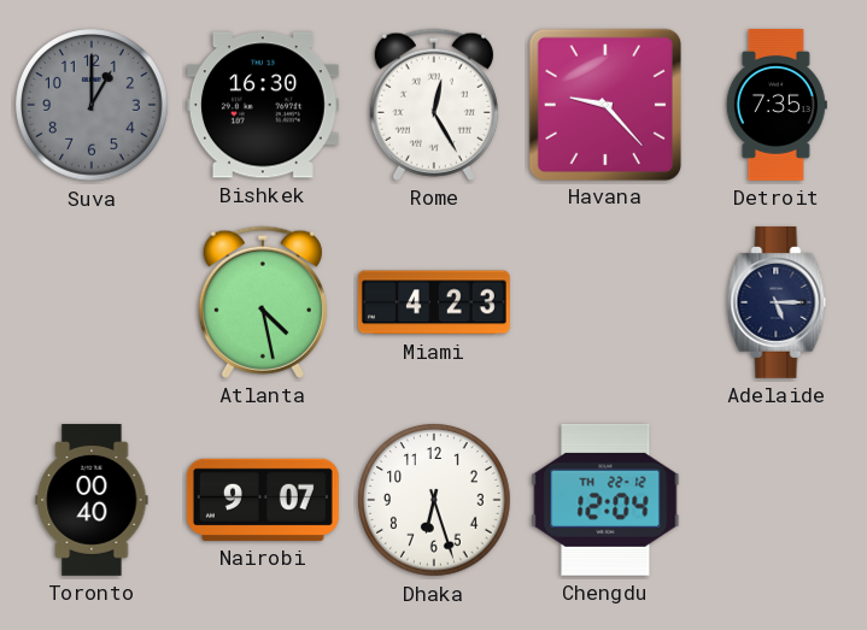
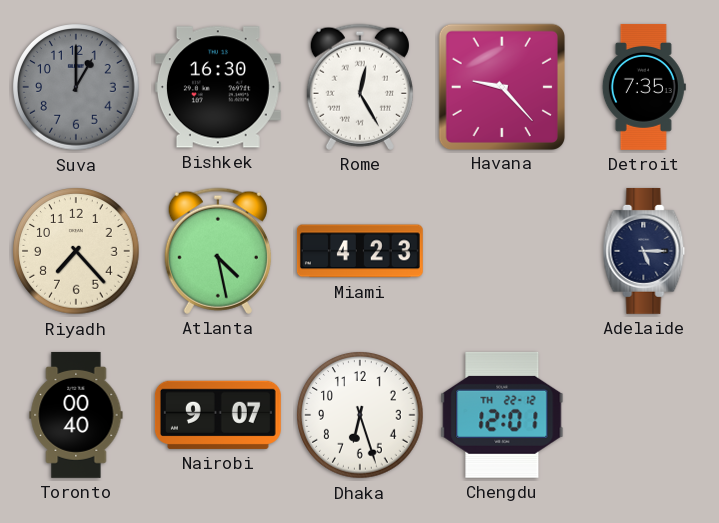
Riyadh: none -> 7:23
Chengdu: 12:04 -> 12:01
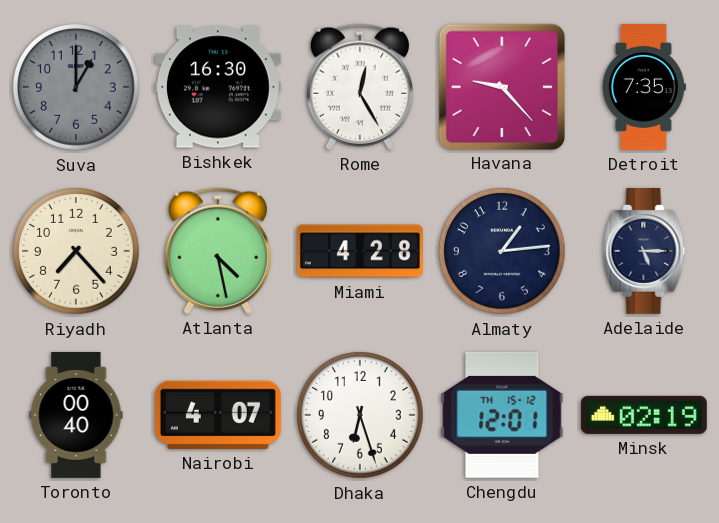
Miami: 4:23 -> 4:28
Almaty: none -> 1:14
Nairobi: 9:07 -> 4:07
Chengdu date: TH 22-12 -> TH 15-12
Minsk: none -> 02:19
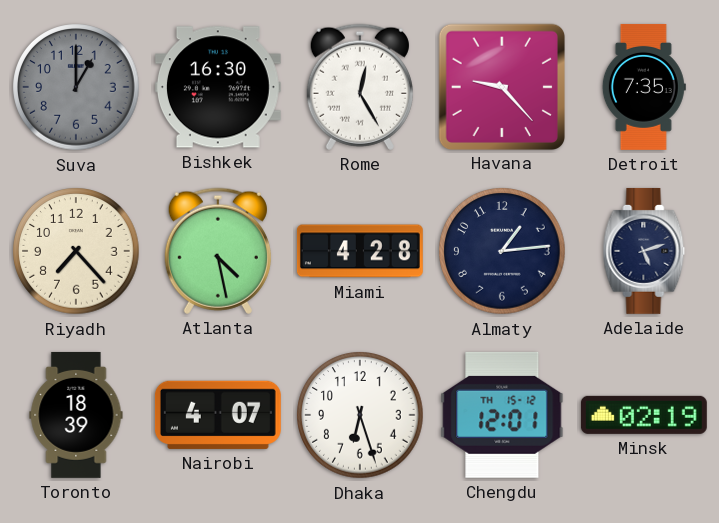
Adelaide: 5:15 -> 5:12
Toronto: 00:40 -> 18:39
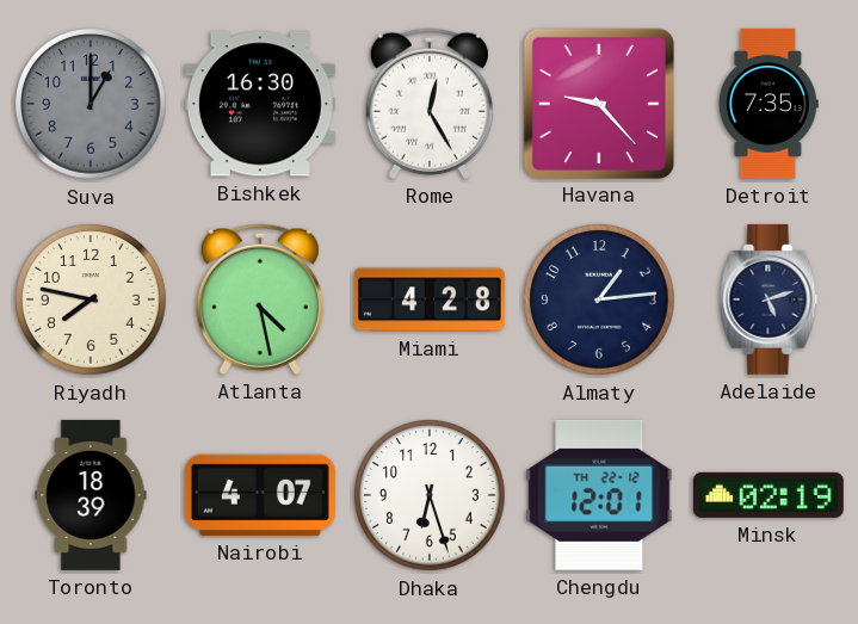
Riyadh: 7:23 -> 7:47
Chengdu date: TH 15-12 -> TH 22-12
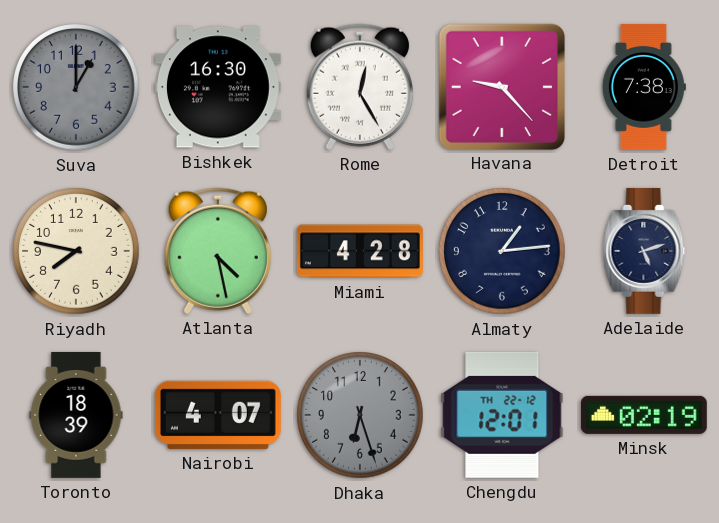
Detroit: 7:35 -> 7:38
Dhaka dial: white -> grey
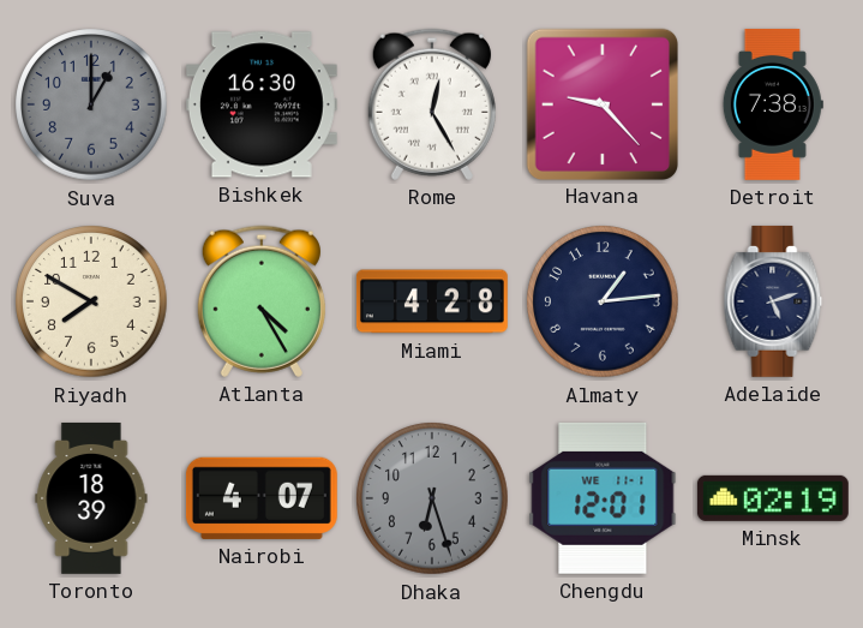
Riyadh: 7:47 -> 7:50
Atlanta: 4:28 -> 4:25
Chengdu date: TH 22-12 -> WE 11-1
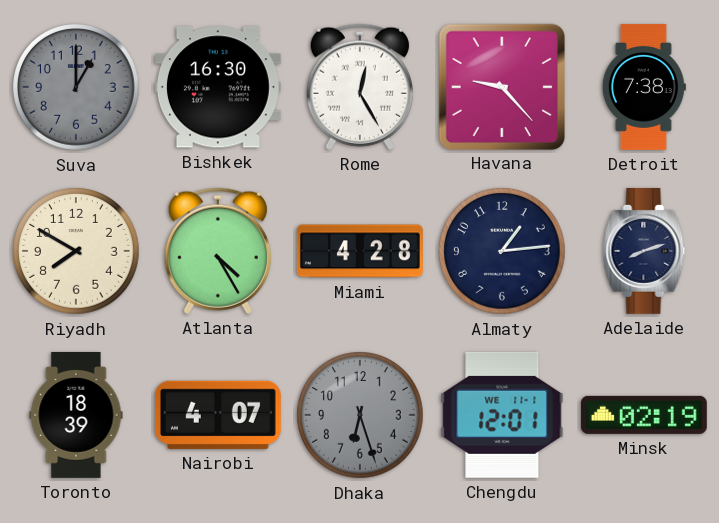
Adelaide: 5:12 -> 8:12
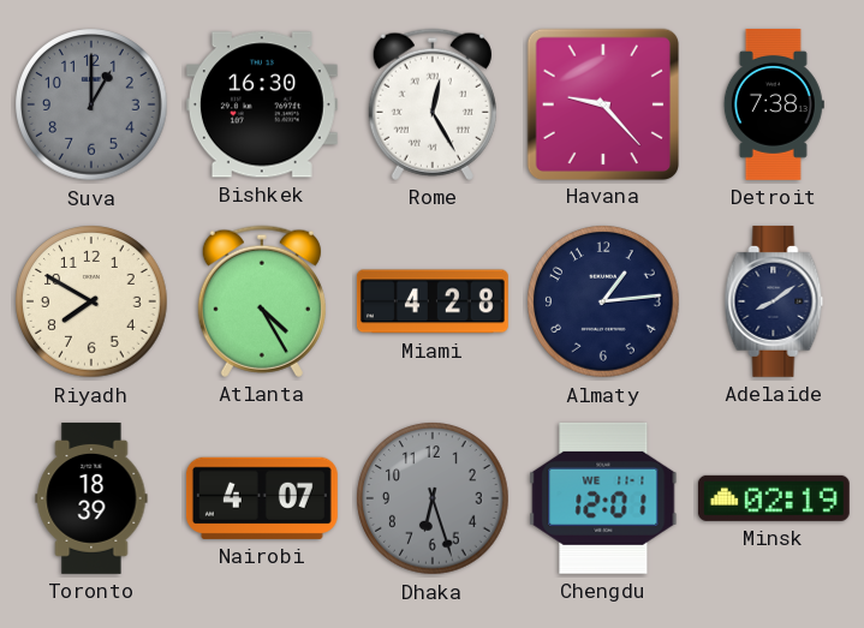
Adelaide: 8:12 -> 8:09
